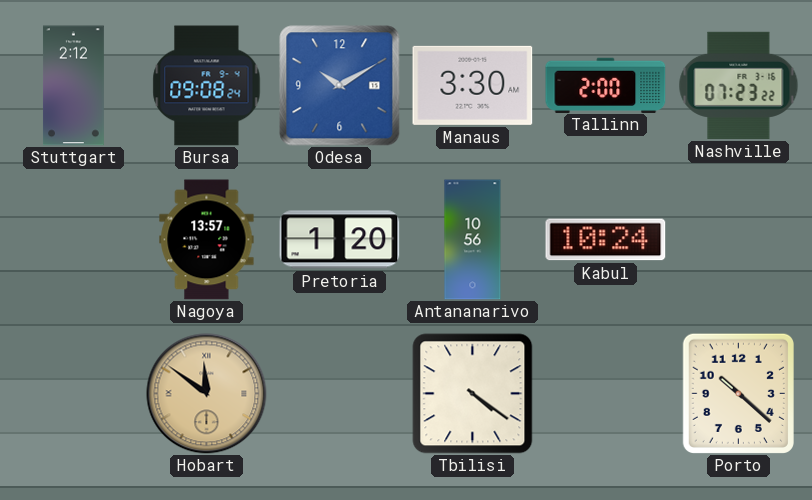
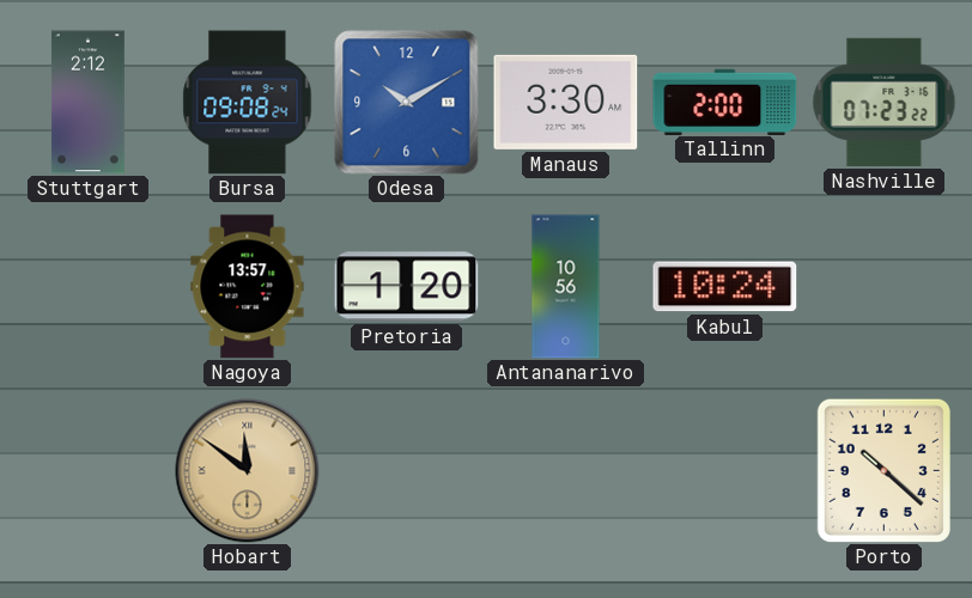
Tbilisi: 4:21 -> none
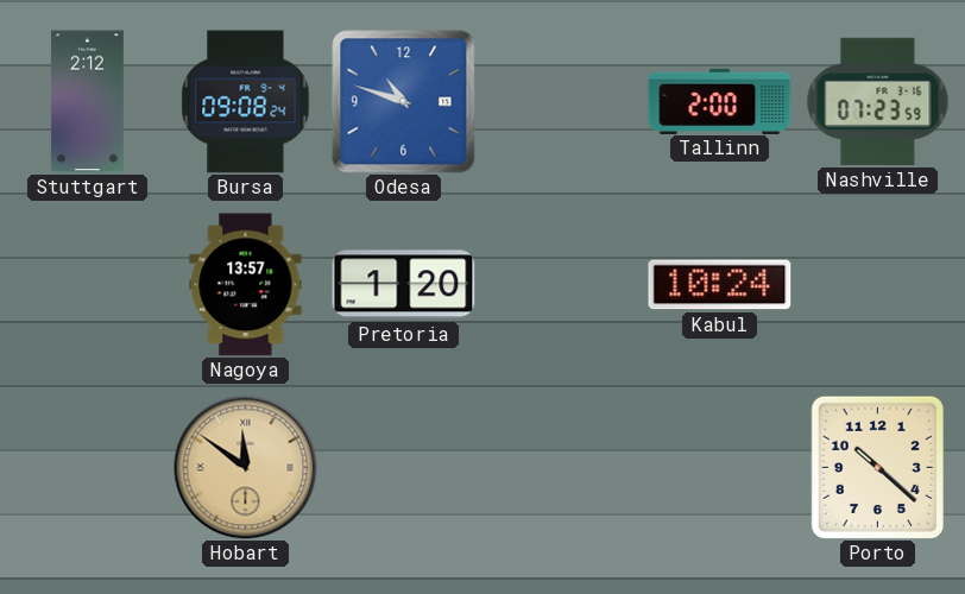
Odesa: 10:10 -> 10:48
Manaus: 3:30 -> none
Nashville: 07:23:22 -> 07:23:59
Antananarivo: 10:56 -> none
